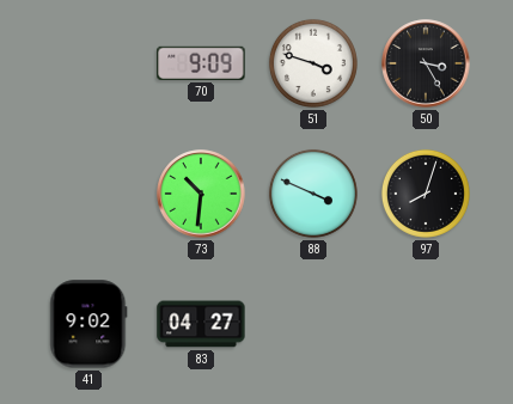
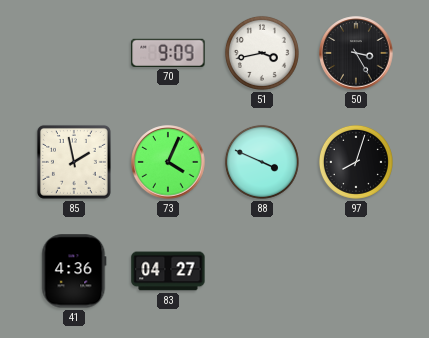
51: 3:48 -> 3:43
85: none -> 1:58
73: 10:31 -> 4:04
41: 9:02 -> 4:36
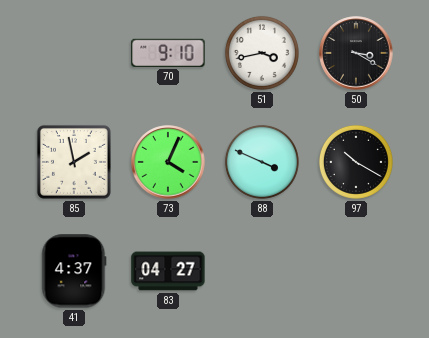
70: 9:09 -> 9:10
50: 3:25 -> 3:20
97: 8:03 -> 10:20
41: 4:36 -> 4:37
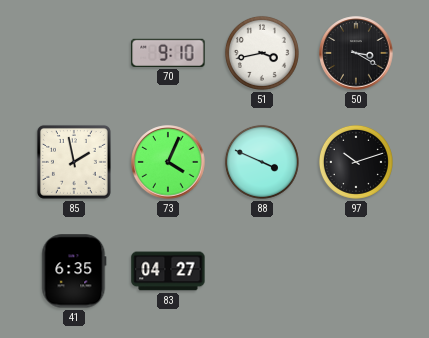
97: 10:20 -> 10:12
41: 4:37 -> 6:35
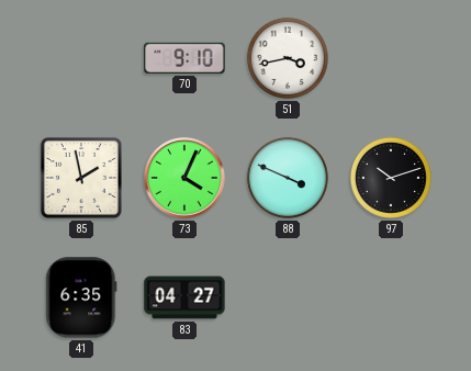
50: 3:20 -> none
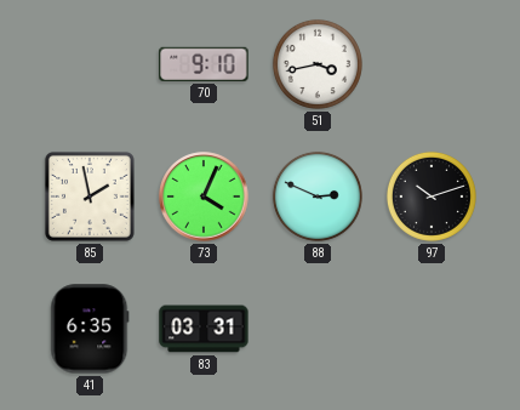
88: 3:49 -> 2:49
83: 04:27 -> 03:31
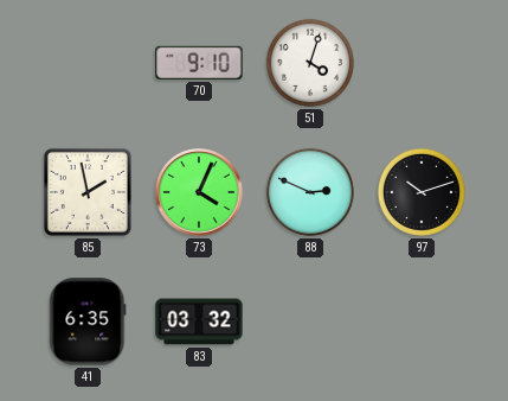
51: 3:43 -> 4:03
83: 03:31 -> 03:32
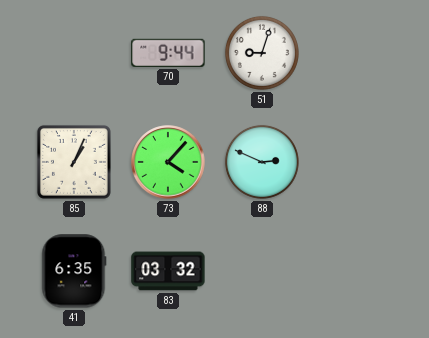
70: 9:10 -> 9:44
51: 4:03 -> 9:03
85: 1:58 -> 1:04
73: 4:04 -> 4:07
97: 10:12 -> none
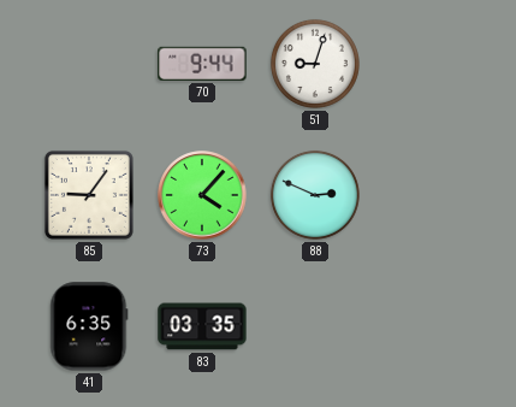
85: 1:04 -> 9:06
83: 03:32 -> 03:35
